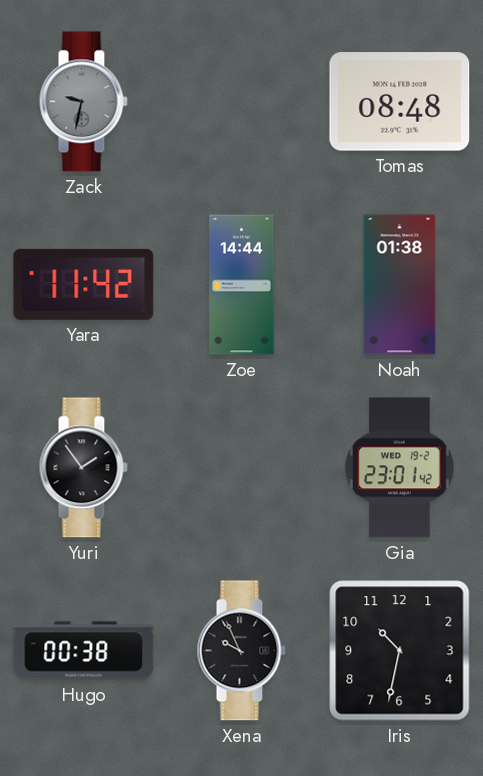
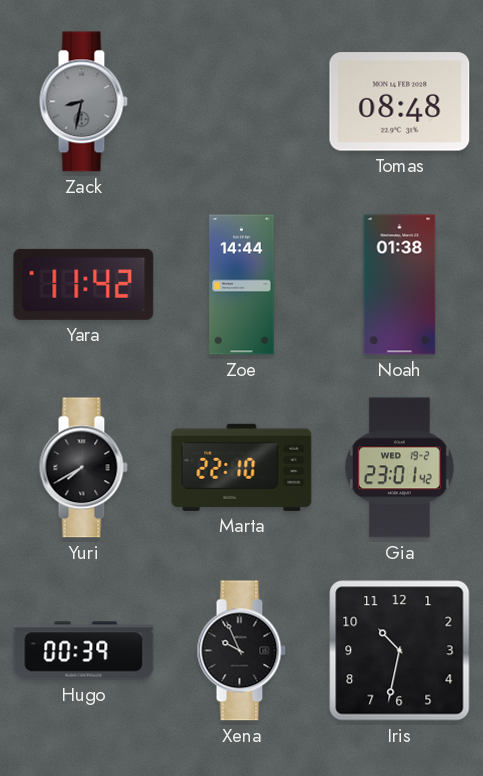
Zack: 9:32 -> 8:32
Yuri: 1:54 -> 7:40
Marta: none -> 22:10
Hugo: 00:38 -> 00:39
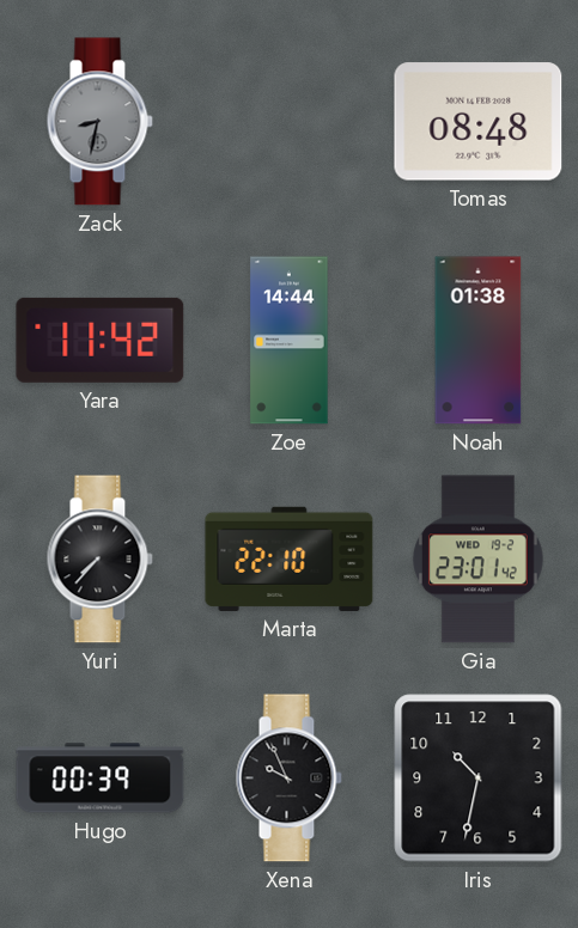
Yuri: 7:40 -> 7:37
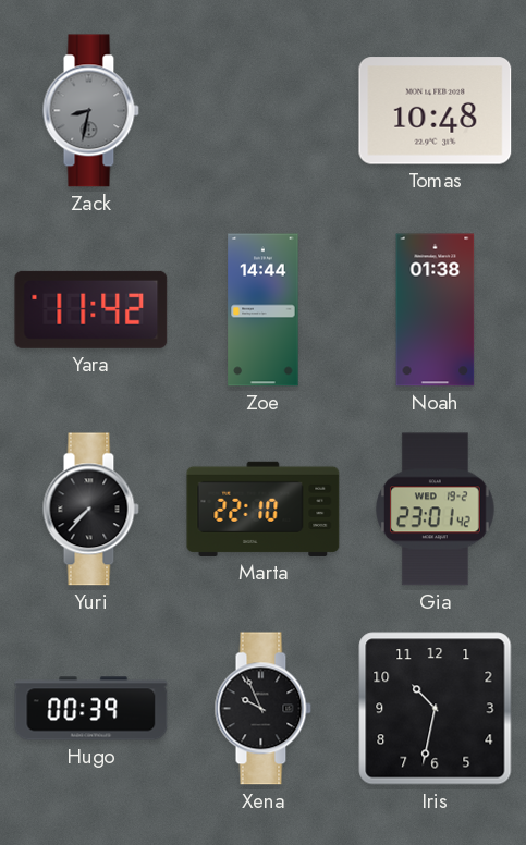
Tomas: 08:48 -> 10:48
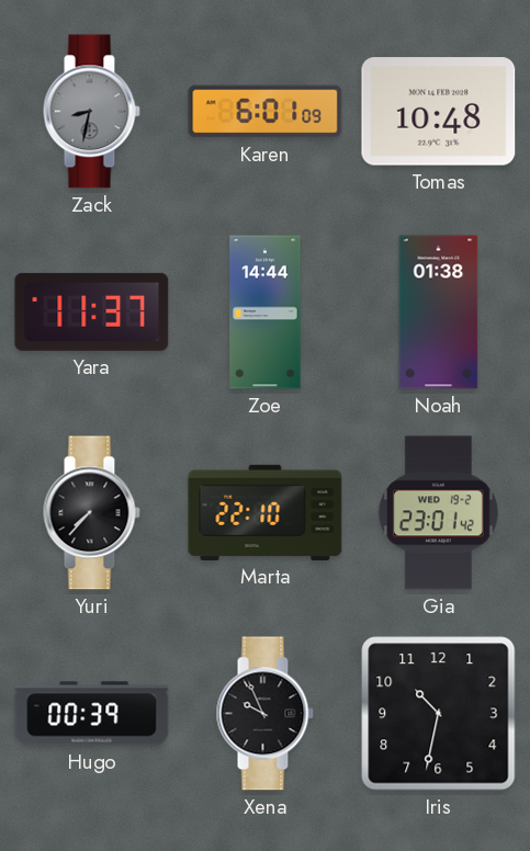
Karen: none -> 6:01
Yara: 11:42 -> 11:37
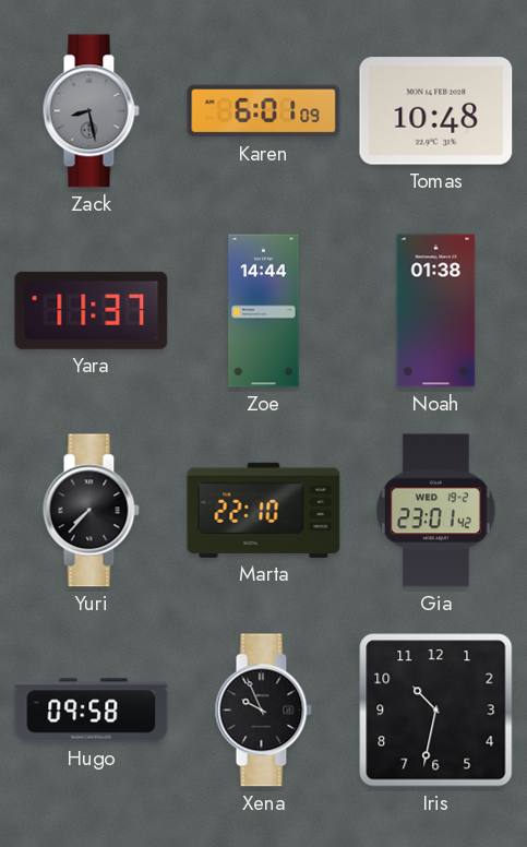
Zack: 8:32 -> 8:28
Hugo: 00:39 -> 09:58
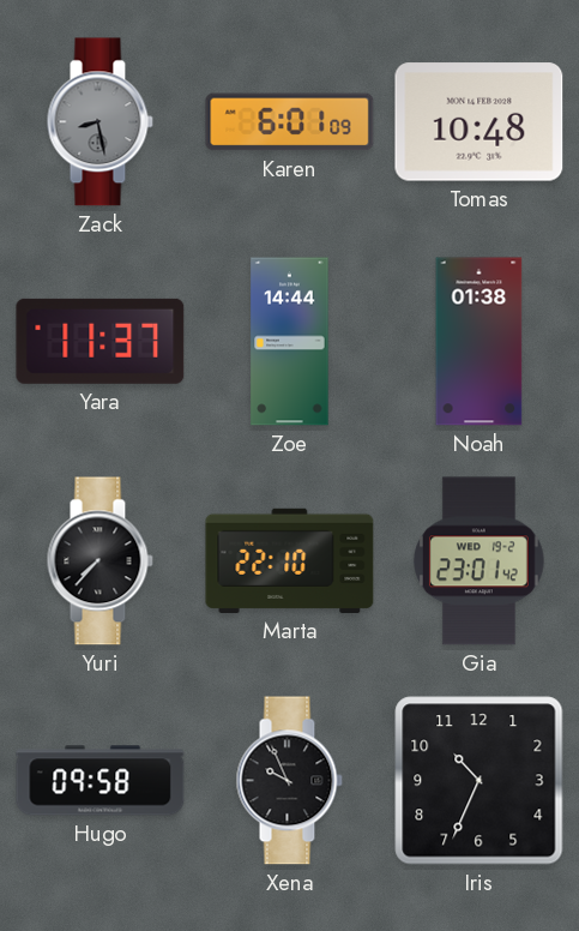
Iris: 10:32 -> 10:34
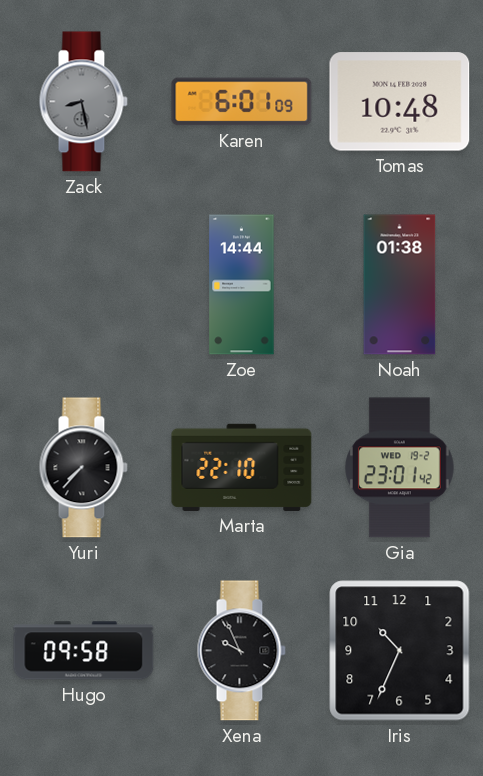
Yara: 11:37 -> none
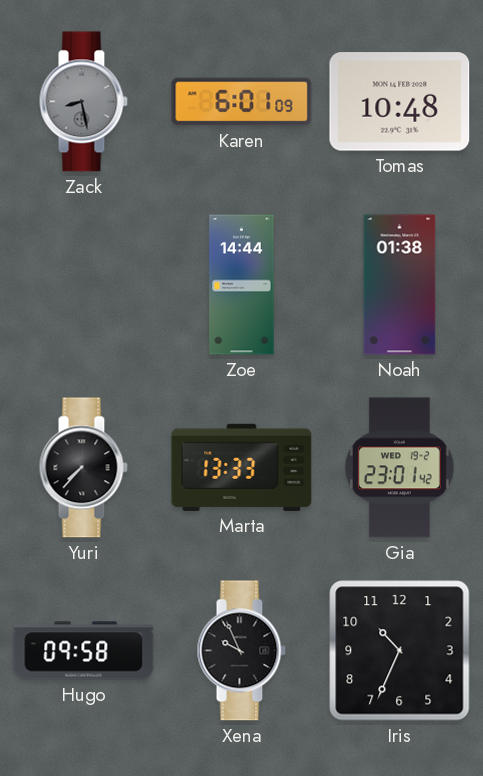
Marta: 22:10 -> 13:33
